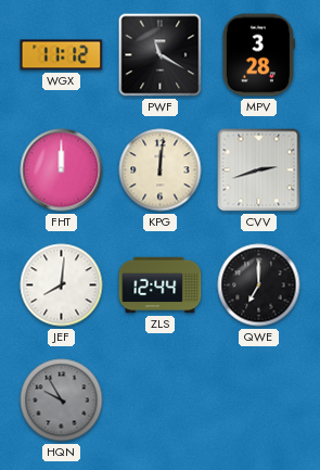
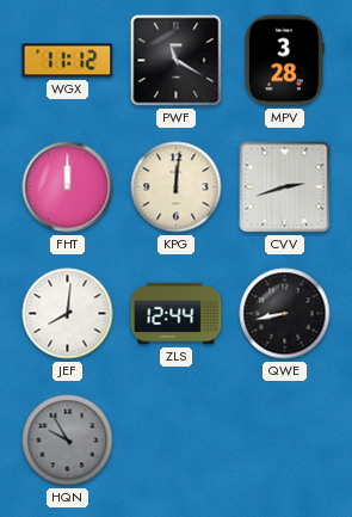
QWE: 7:00 -> 8:43
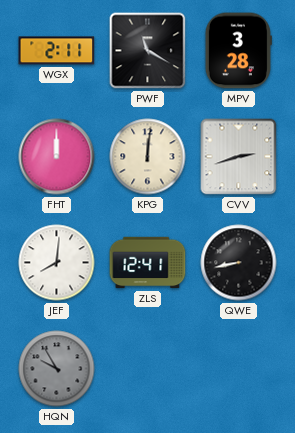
WGX: 11:12 -> 2:11
ZLS: 12:44 -> 12:41
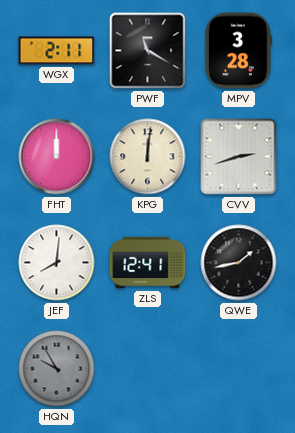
QWE: 8:43 -> 1:43
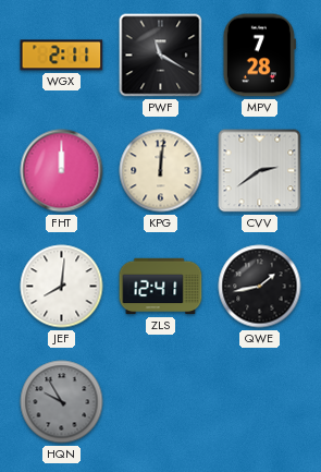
MPV: 3:28 -> 7:28
CVV: 2:42 -> 2:39
